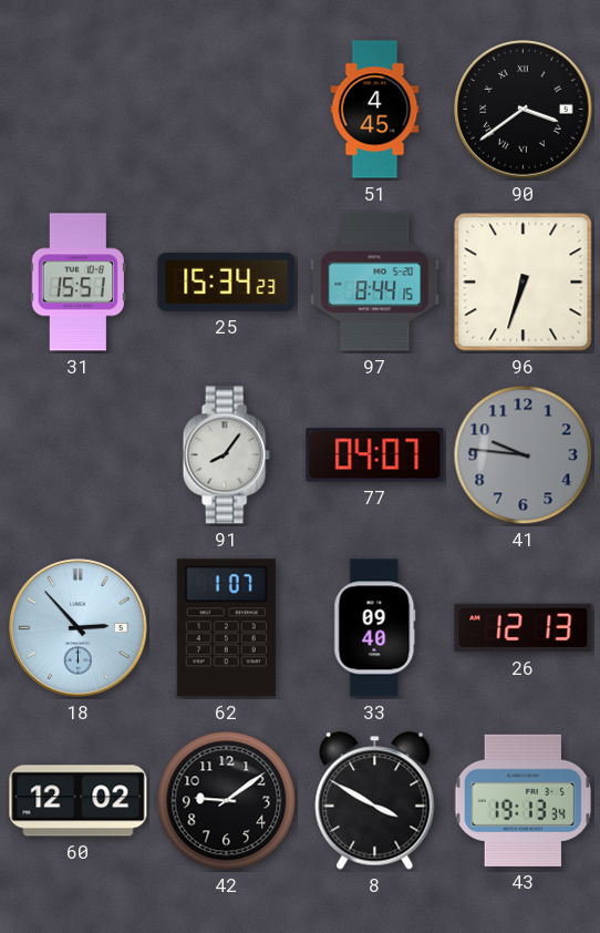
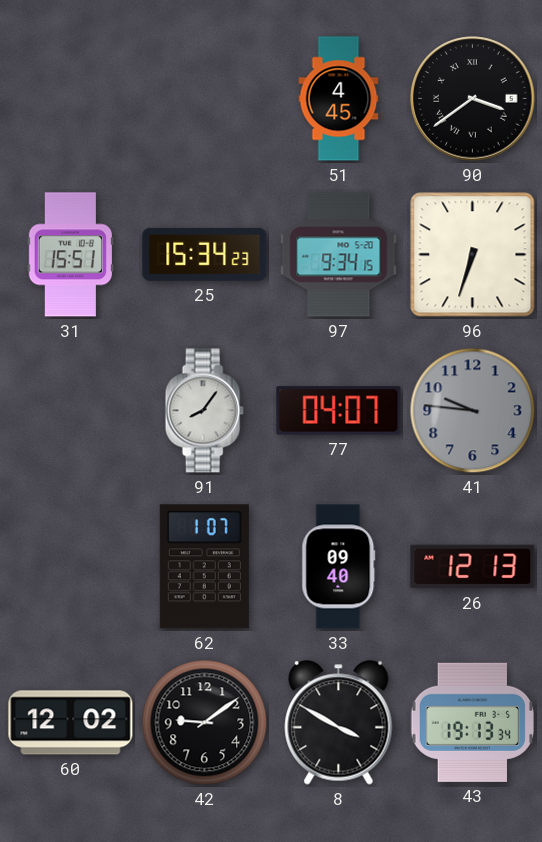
97: 8:44 -> 9:34
18: 2:53 -> none
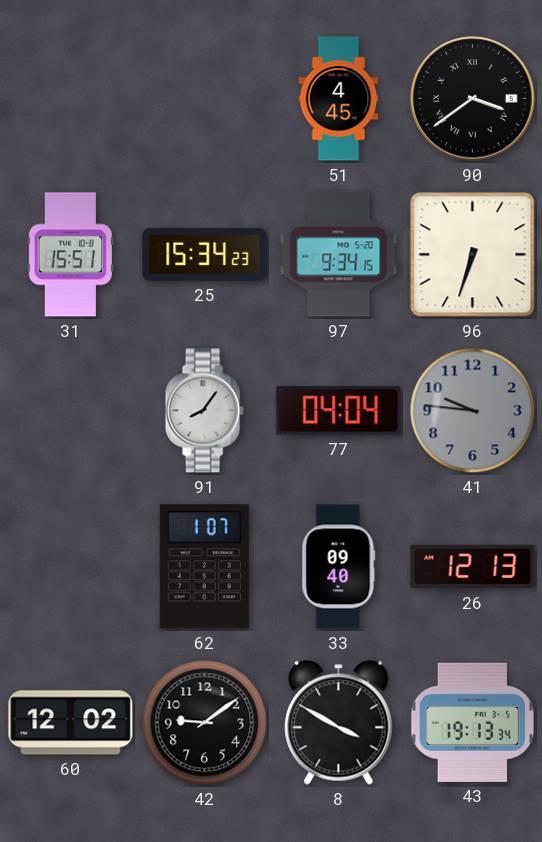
77: 04:07 -> 04:04
